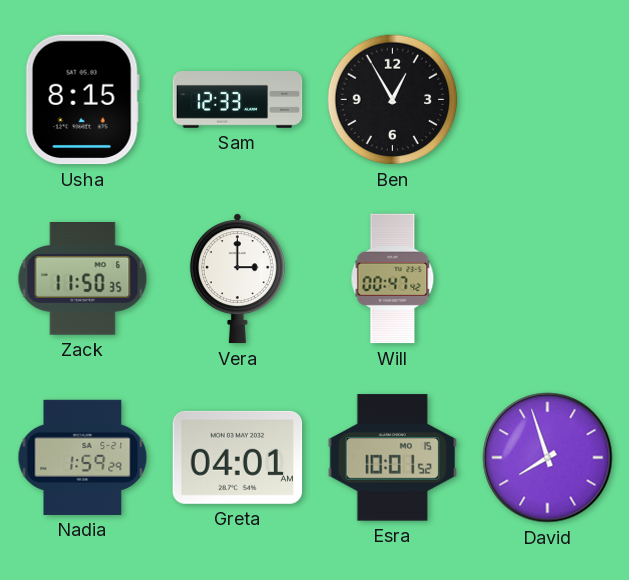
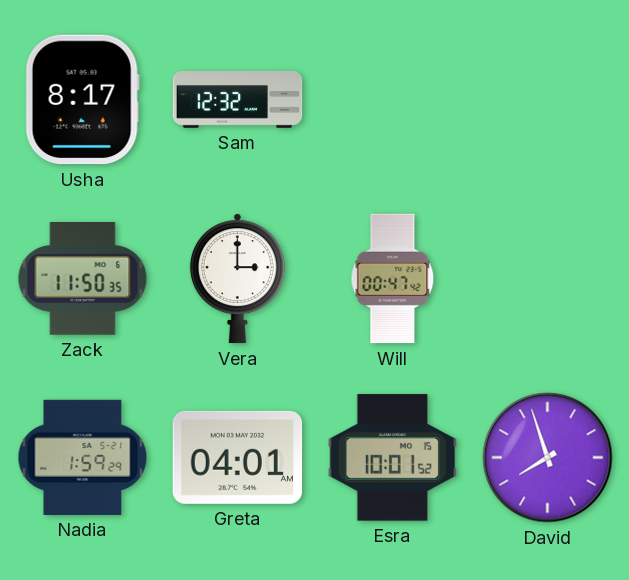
Usha: 8:15 -> 8:17
Sam: 12:33 -> 12:32
Ben: 12:55 -> none
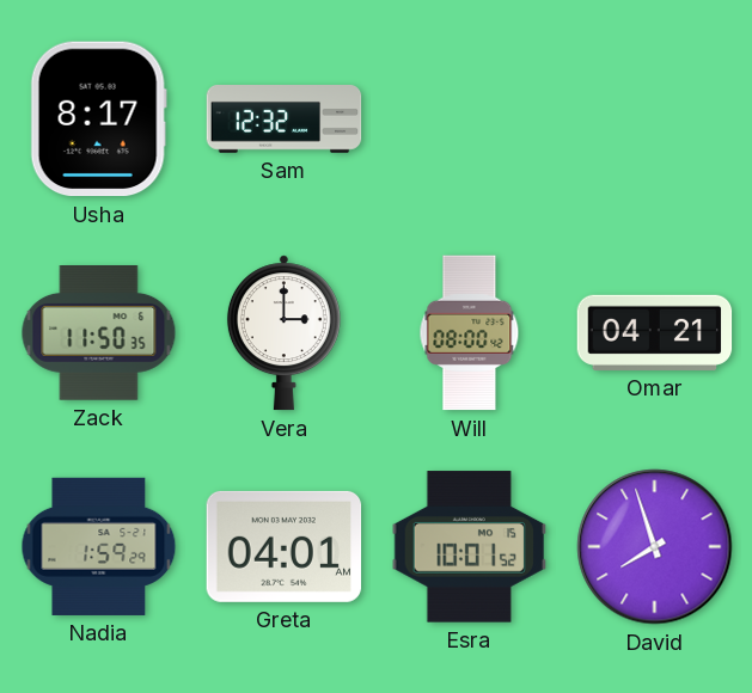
Will: 00:47 -> 08:00
Omar: none -> 04:21
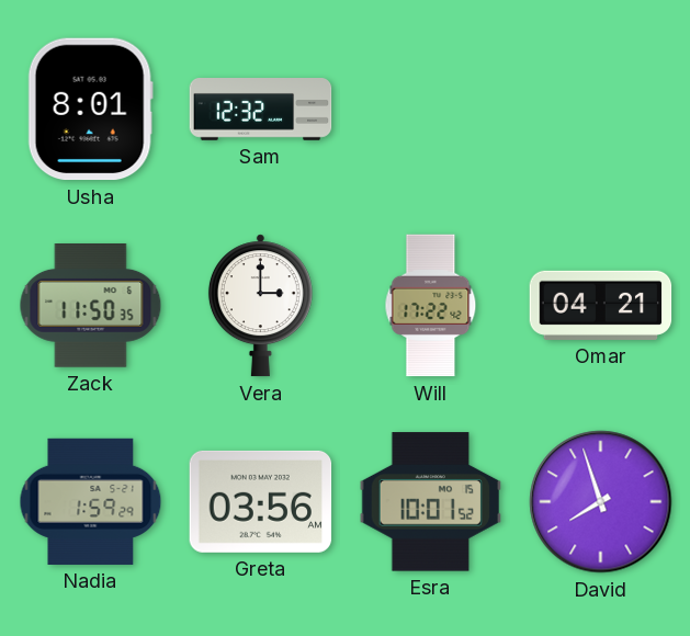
Usha: 8:17 -> 8:01
Will: 08:00 -> 17:22
Greta: 04:01 -> 03:56
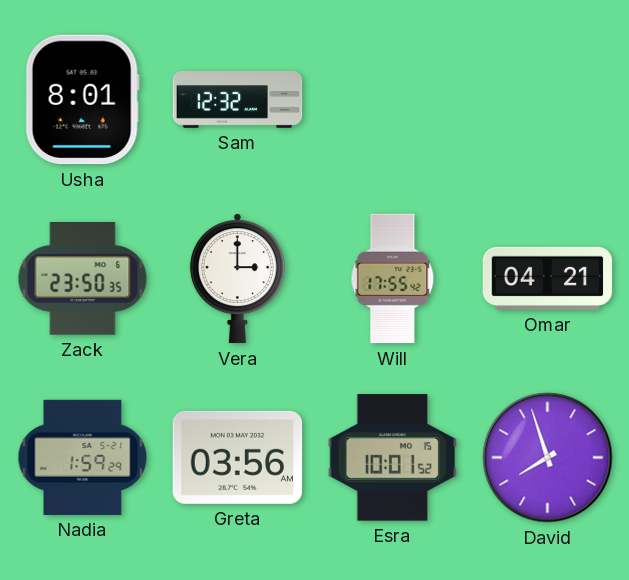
Zack: 11:50 -> 23:50
Will: 17:22 -> 17:55
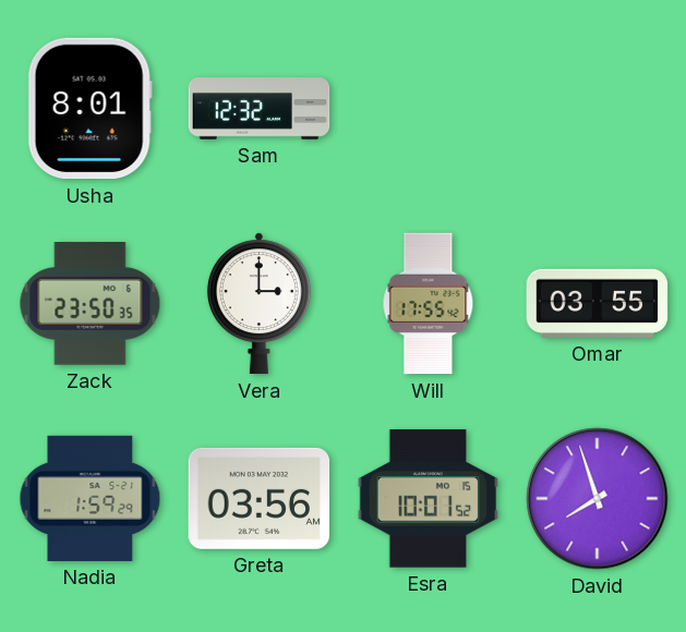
Omar: 04:21 -> 03:55
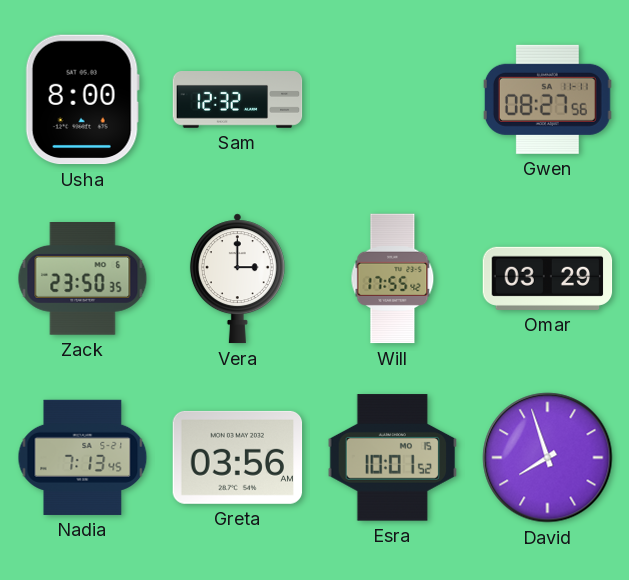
Usha: 8:01 -> 8:00
Gwen: none -> 08:27
Omar: 03:55 -> 03:29
Nadia: 1:59 -> 7:13
